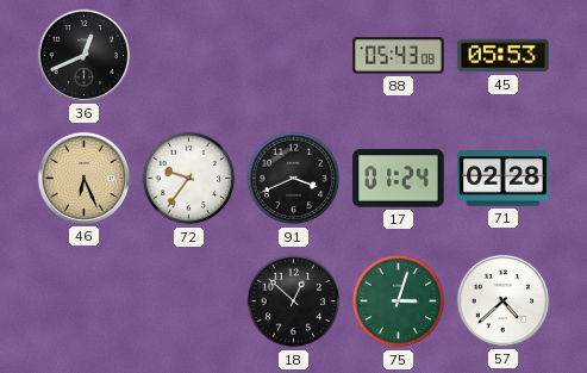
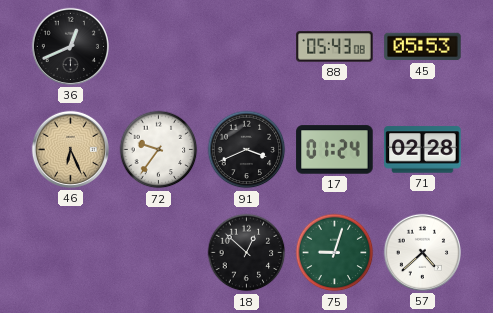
75: 3:03 -> 9:03
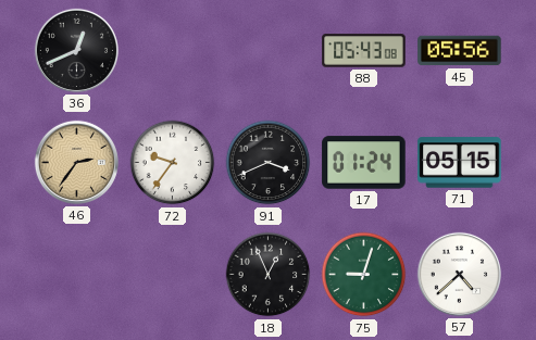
45: 05:53 -> 05:56
46: 6:26 -> 2:36
71: 02:28 -> 05:15
18: 12:52 -> 12:56
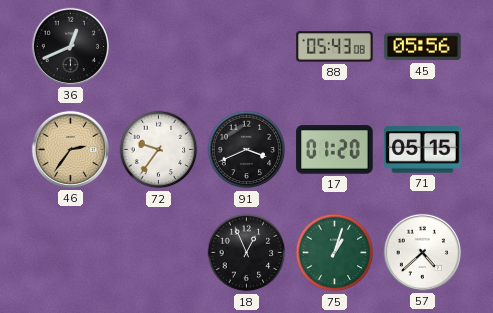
17: 01:24 -> 01:20
75: 9:03 -> 1:03
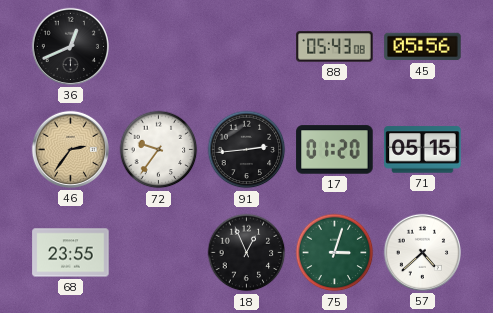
91: 3:41 -> 2:44
68: none -> 23:55
75: 1:03 -> 3:03
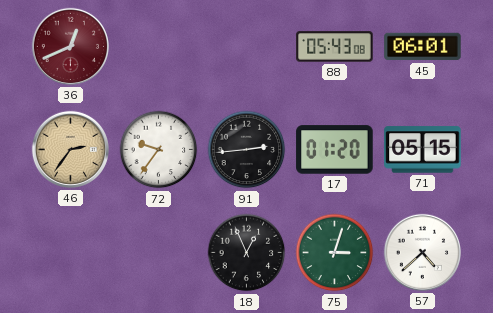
36 dial: black -> burgundy
45: 05:56 -> 06:01
68: 23:55 -> none
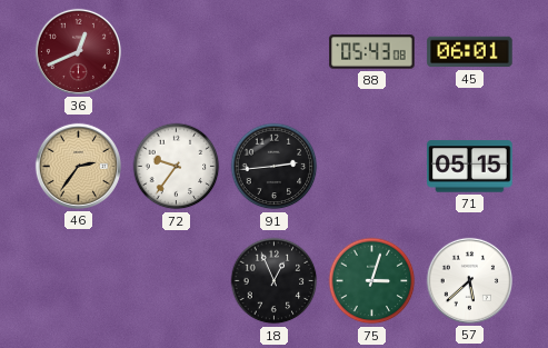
17: 01:20 -> none
57: 4:38 -> 5:38
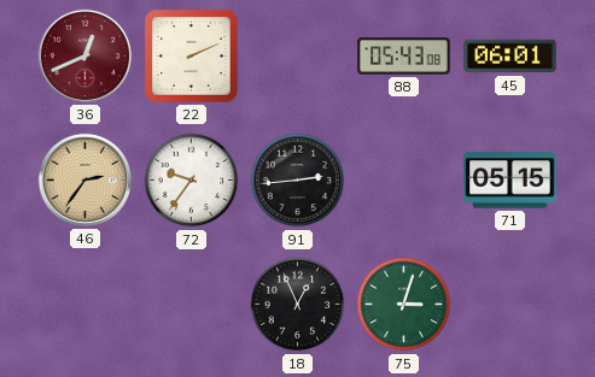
22: none -> 2:11
57: 5:38 -> none
